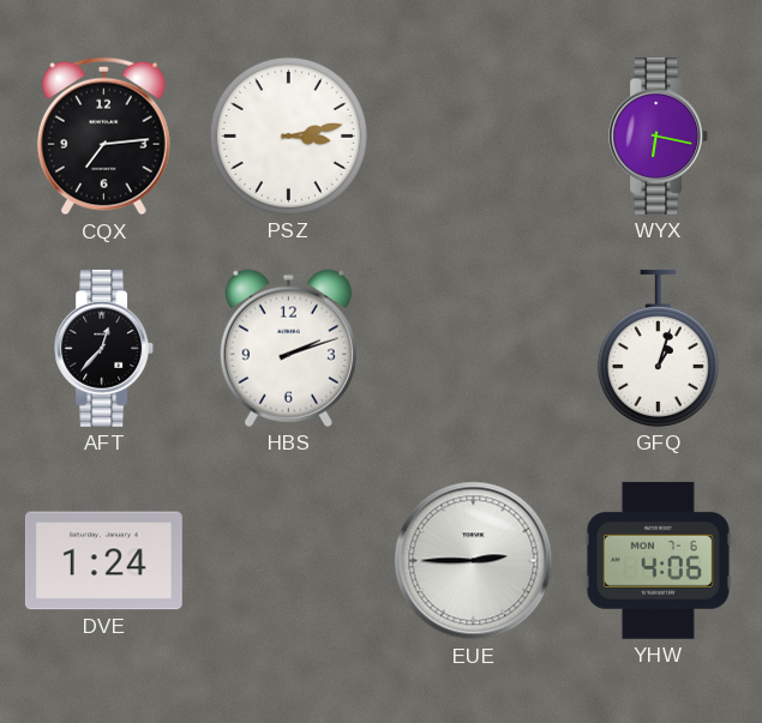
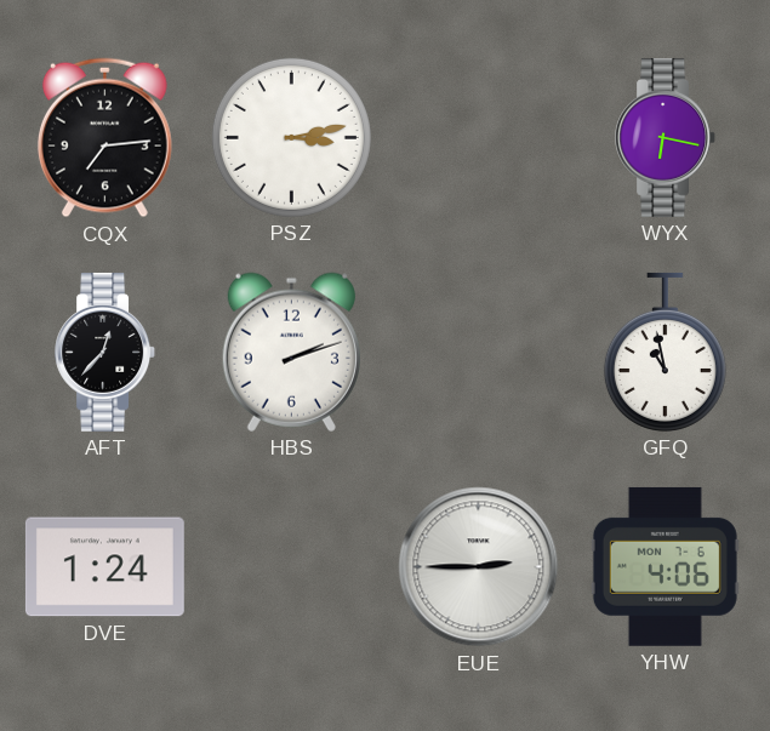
GFQ: 1:03 -> 10:58
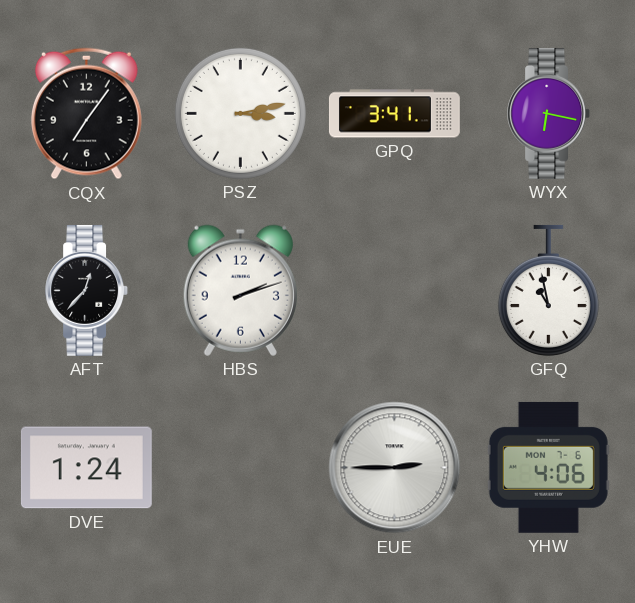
CQX: 7:14 -> 7:06
GPQ: none -> 3:41
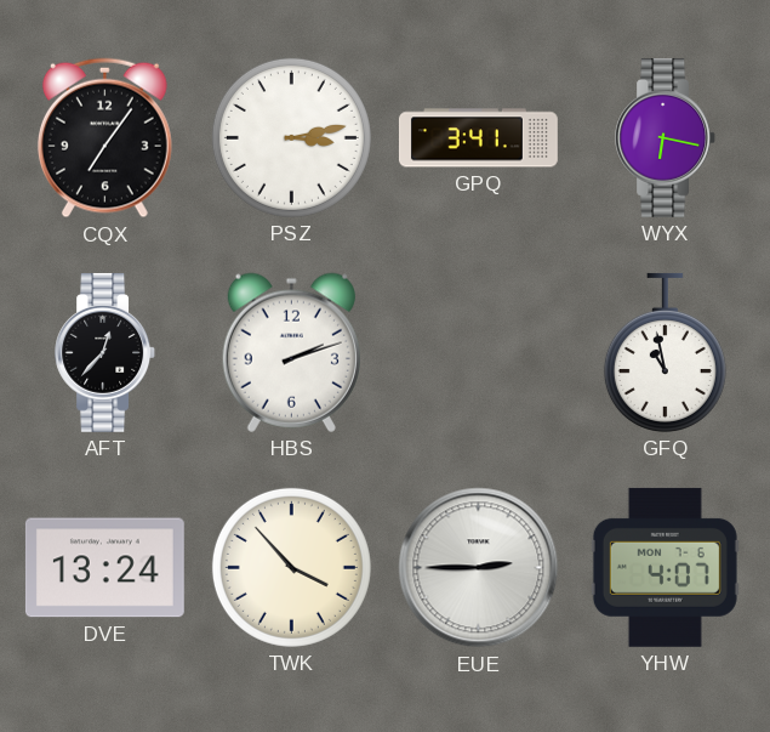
DVE: 1:24 -> 13:24
TWK: none -> 3:53
YHW: 4:06 -> 4:07
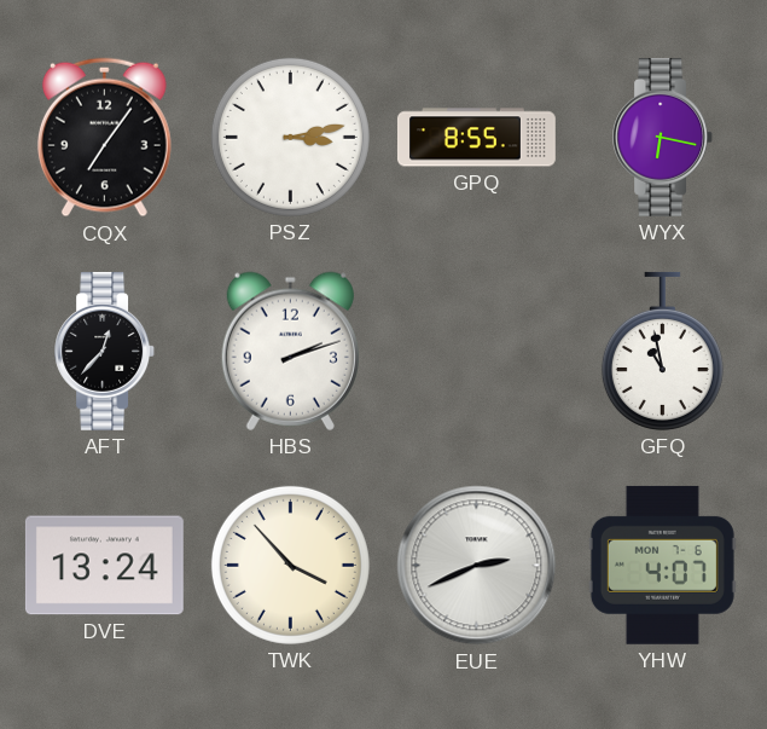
GPQ: 3:41 -> 8:55
EUE: 2:45 -> 2:41
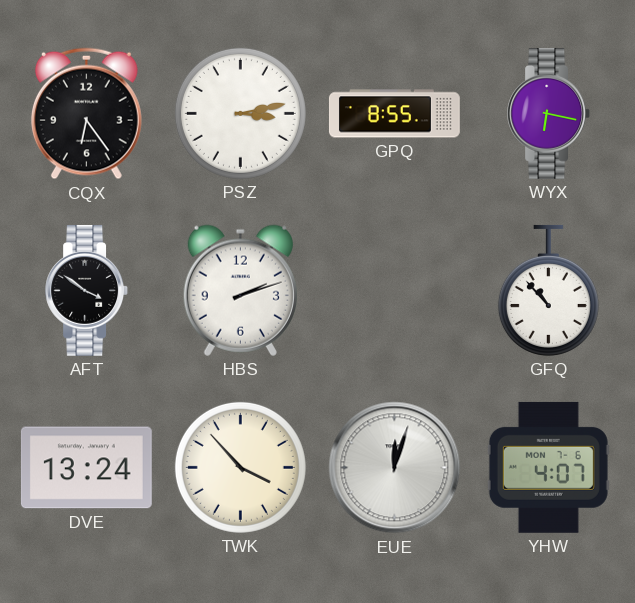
CQX: 7:06 -> 6:24
AFT: 12:37 -> 3:51
GFQ: 10:58 -> 10:53
EUE: 2:41 -> 12:03
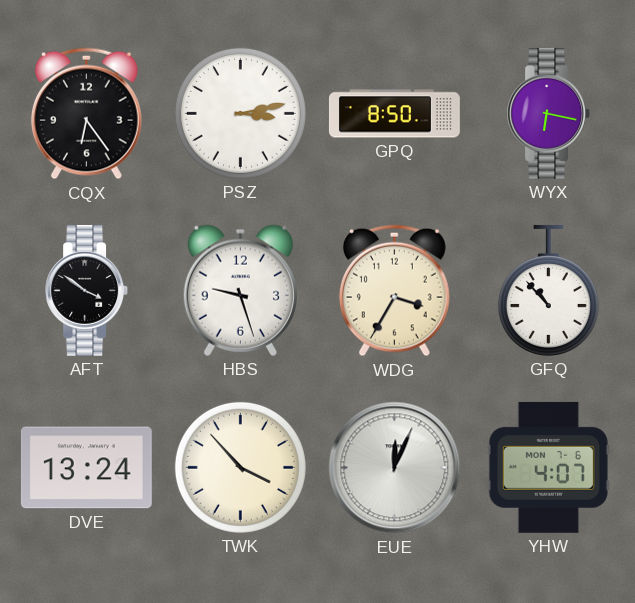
GPQ: 8:55 -> 8:50
HBS: 2:12 -> 9:27
WDG: none -> 3:35
EUE: 12:03 -> 12:04
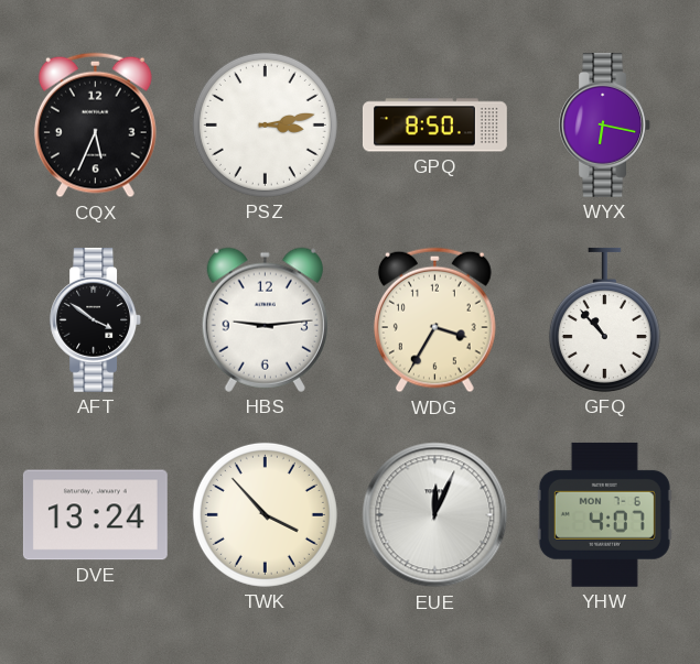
CQX: 6:24 -> 5:34
HBS: 9:27 -> 9:14
